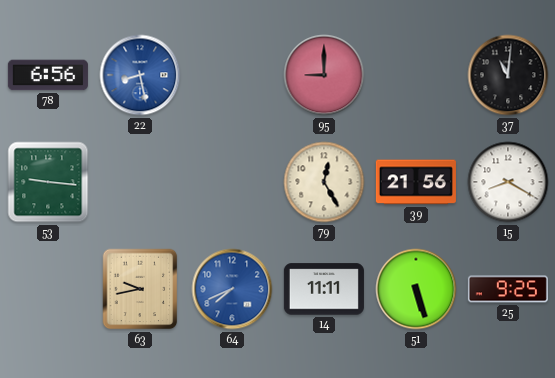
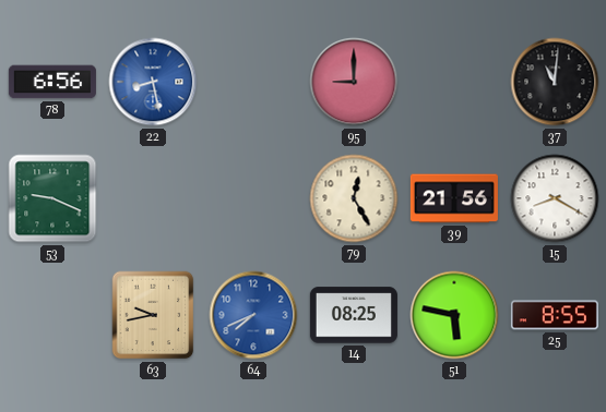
53: 9:16 -> 9:19
14: 11:11 -> 08:25
51: 5:27 -> 5:47
25: 9:25 -> 8:55
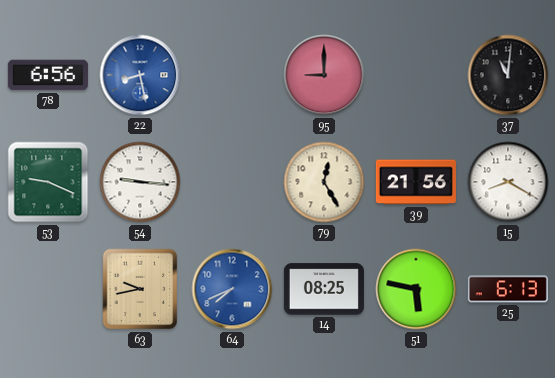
54: none -> 9:16
25: 8:55 -> 6:13
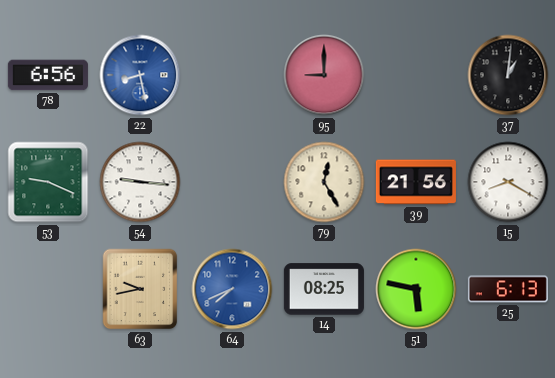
37: 11:01 -> 1:01
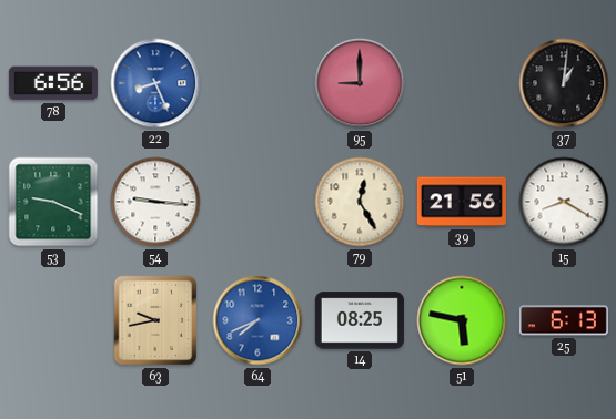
22: 8:28 -> 8:26
